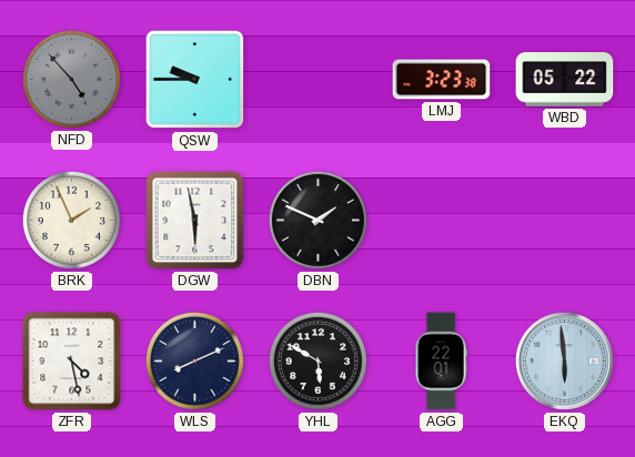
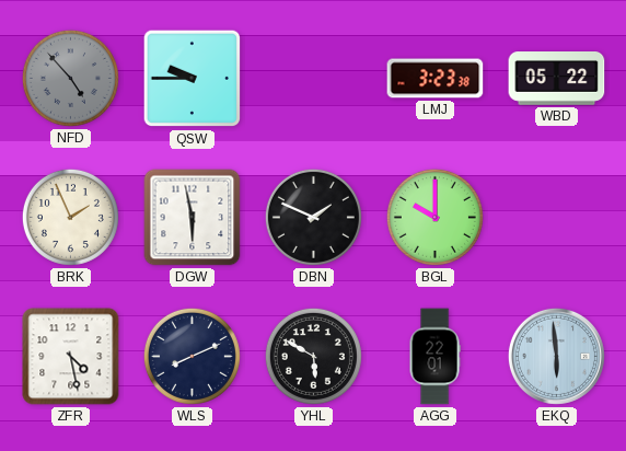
BGL: none -> 10:00
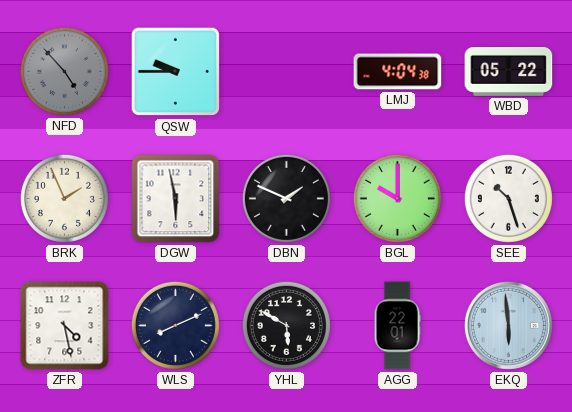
LMJ: 3:23 -> 4:04
SEE: none -> 10:27
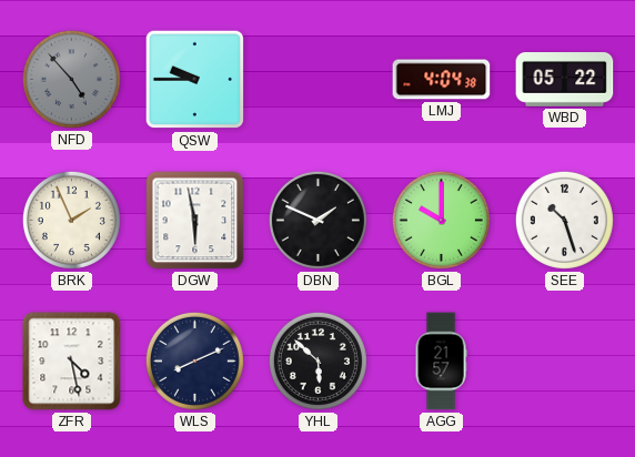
YHL: 5:50 -> 5:52
AGG: 22:01 -> 21:57
EKQ: 5:59 -> none
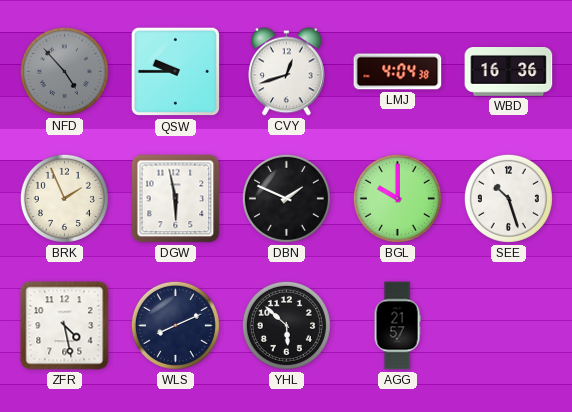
CVY: none -> 12:42
WBD: 05:22 -> 16:36
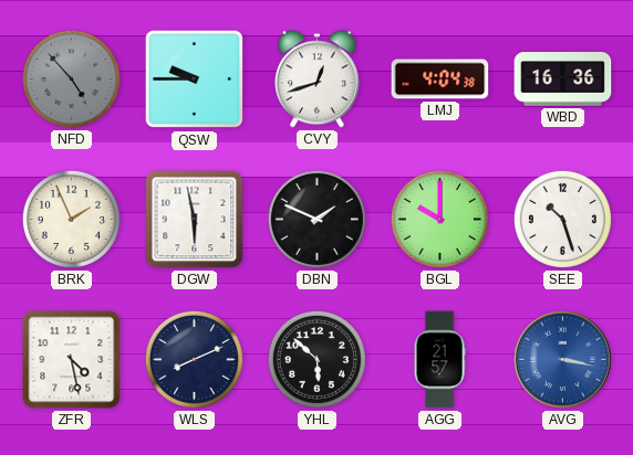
AVG: none -> 3:17
